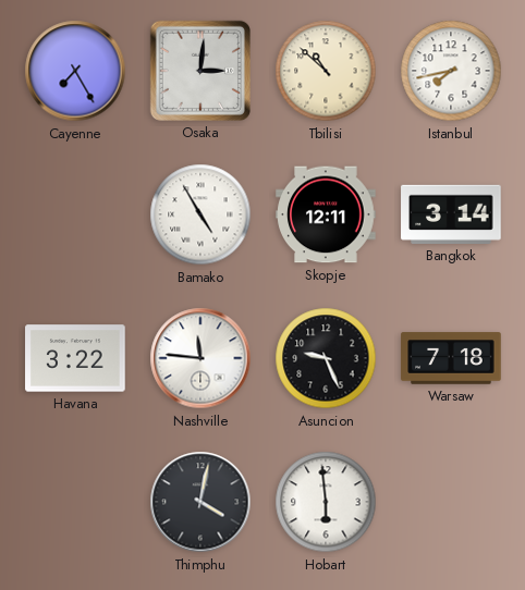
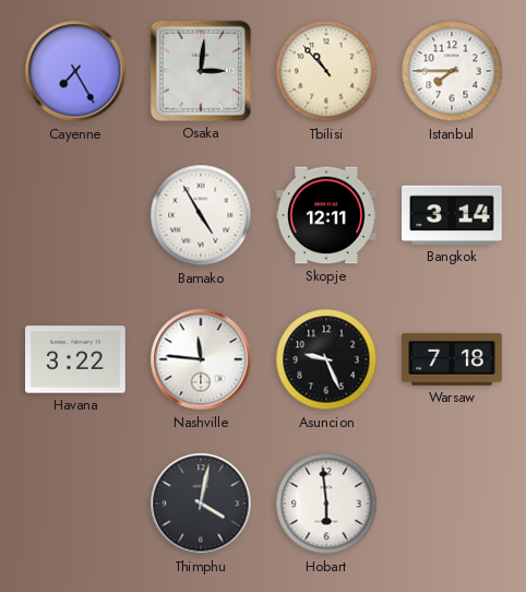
Tbilisi: 10:52 -> 10:53
Istanbul: 7:43 -> 7:45
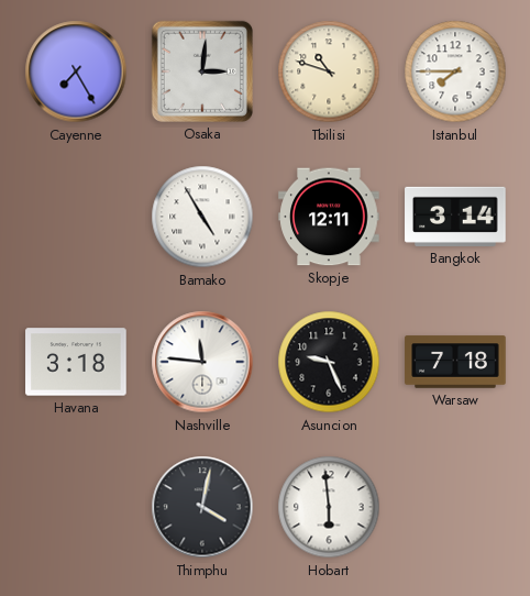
Tbilisi: 10:53 -> 10:48
Havana: 3:22 -> 3:18
